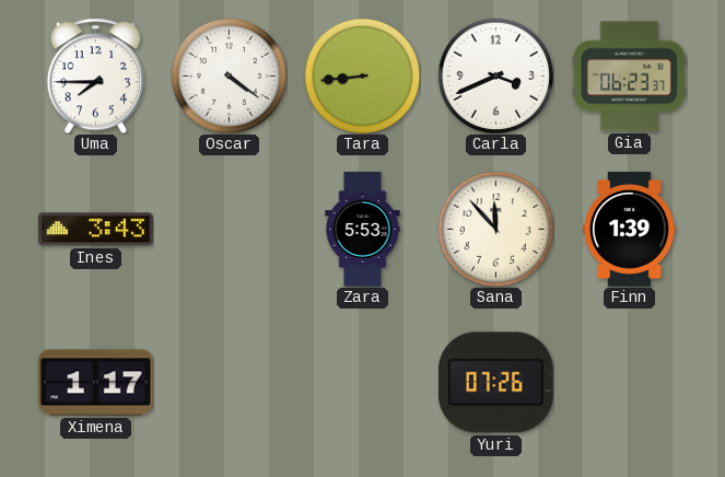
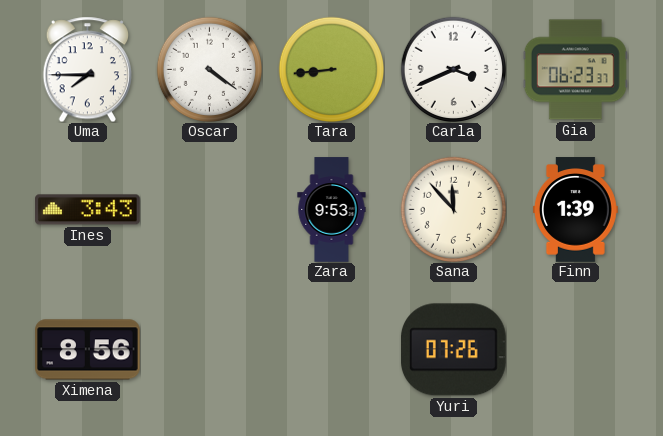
Zara: 5:53 -> 9:53
Ximena: 1:17 -> 8:56
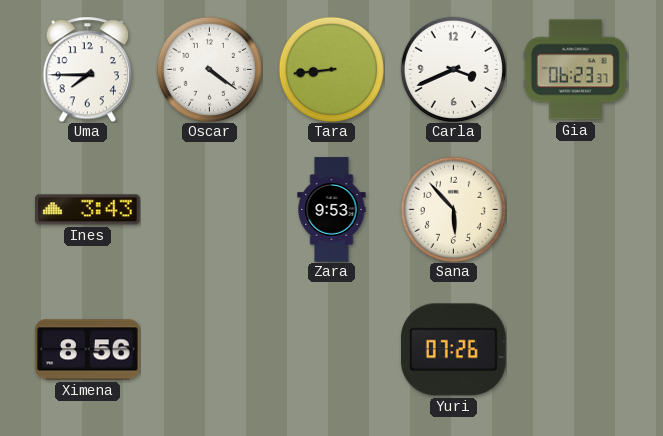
Sana: 11:53 -> 5:53
Finn: 1:39 -> none
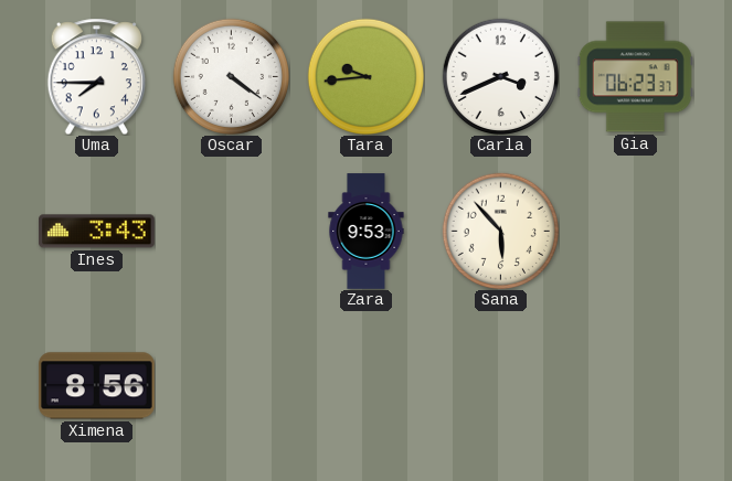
Tara: 8:44 -> 9:44
Yuri: 07:26 -> none
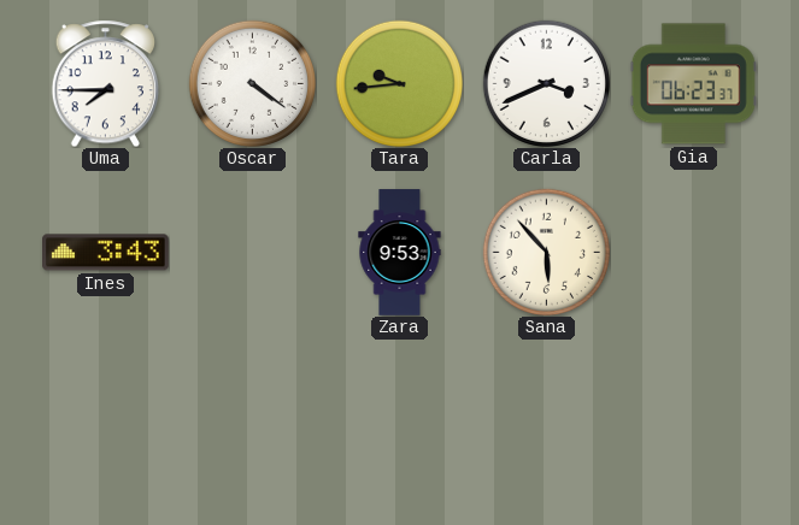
Ximena: 8:56 -> none
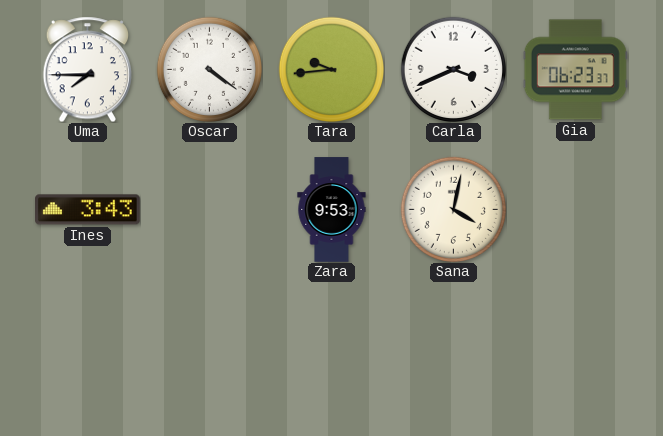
Sana: 5:53 -> 4:02
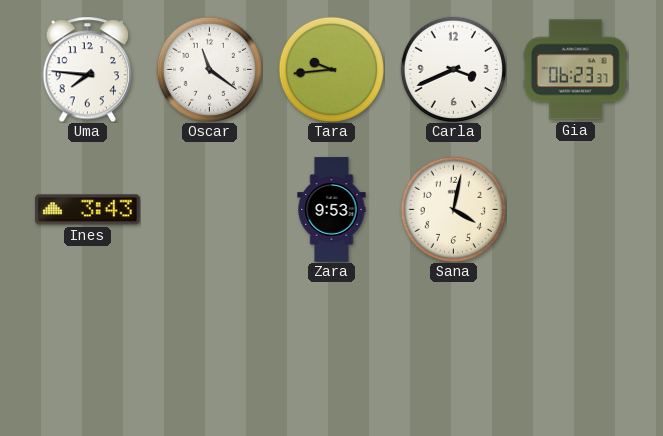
Uma: 7:45 -> 7:46
Oscar: 4:21 -> 11:21
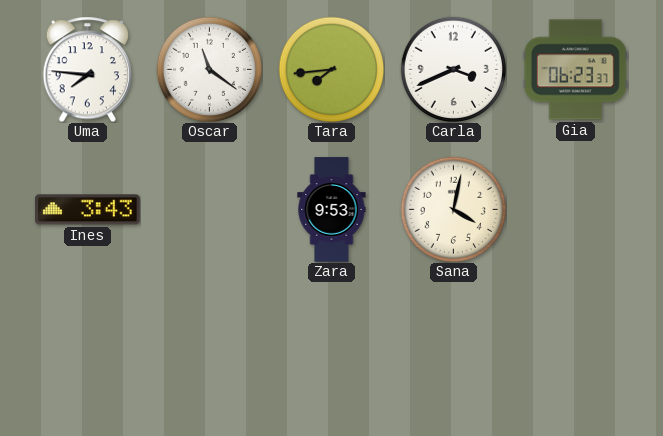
Tara: 9:44 -> 7:44
